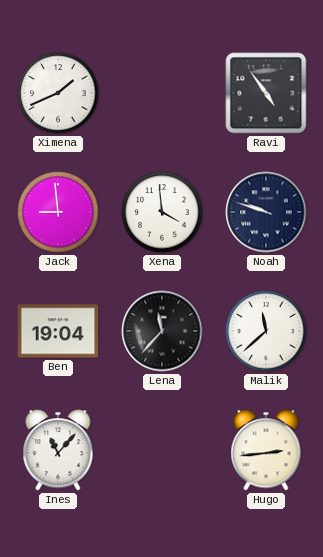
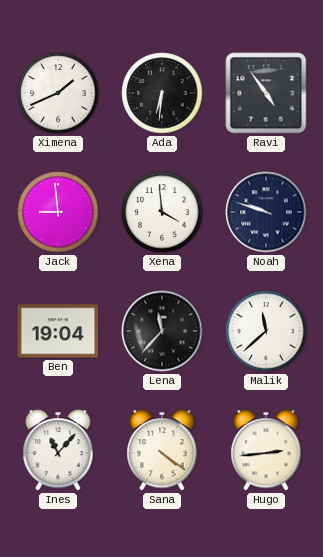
Ada: none -> 6:31
Sana: none -> 4:21
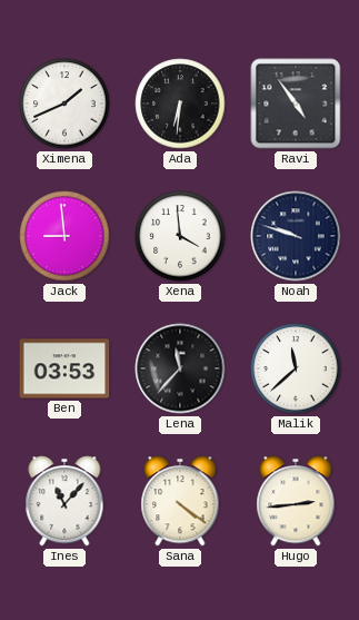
Ben: 19:04 -> 03:53
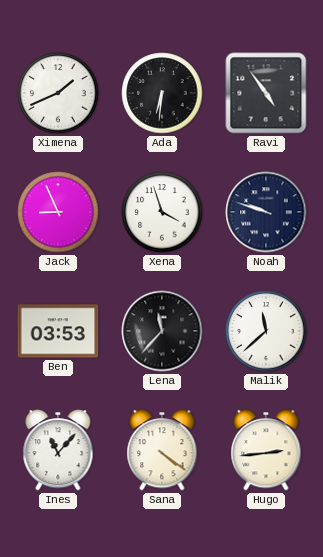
Jack: 8:59 -> 8:56
Xena: 3:59 -> 3:57
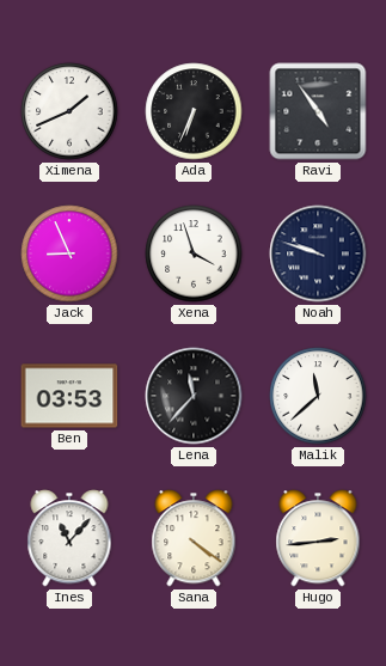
Ada: 6:31 -> 6:34
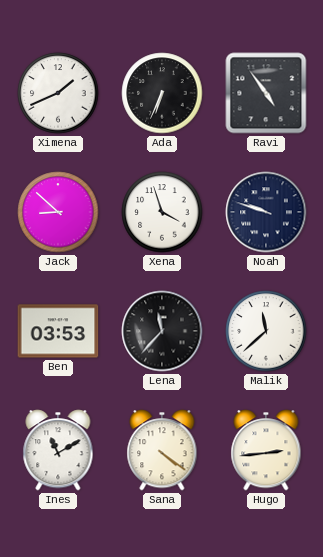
Jack: 8:56 -> 8:52
Ines: 11:07 -> 11:10
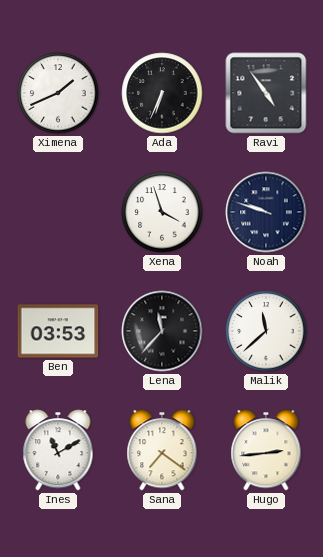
Jack: 8:52 -> none
Sana: 4:21 -> 7:21
